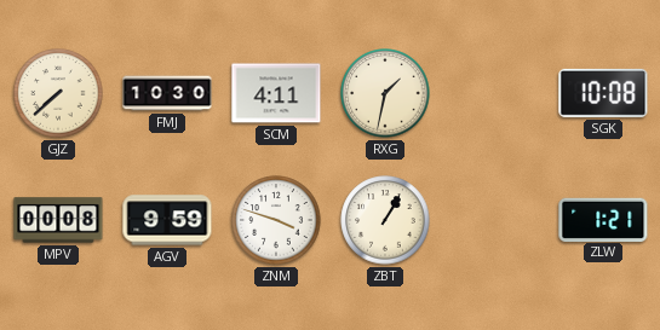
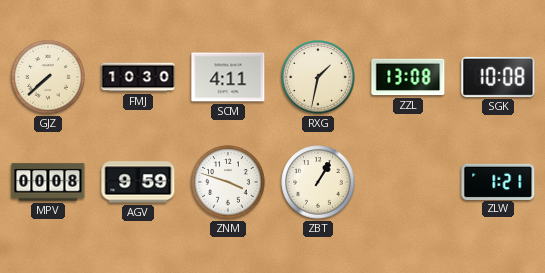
ZZL: none -> 13:08
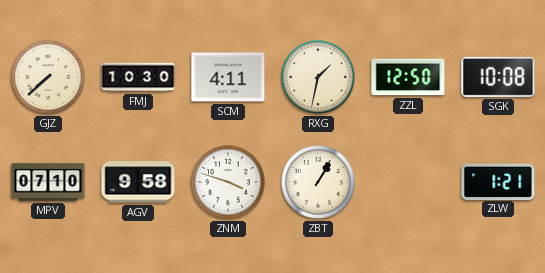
ZZL: 13:08 -> 12:50
MPV: 00:08 -> 07:10
AGV: 9:59 -> 9:58
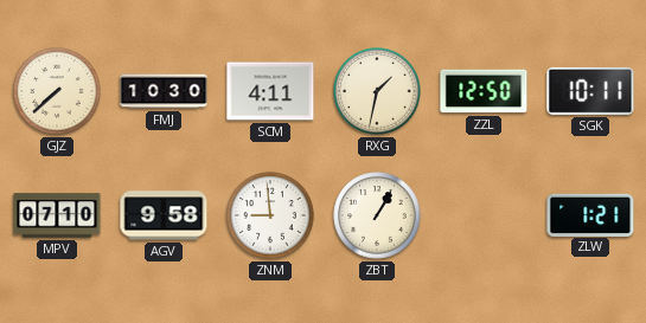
SGK: 10:08 -> 10:11
ZNM: 3:48 -> 8:59
